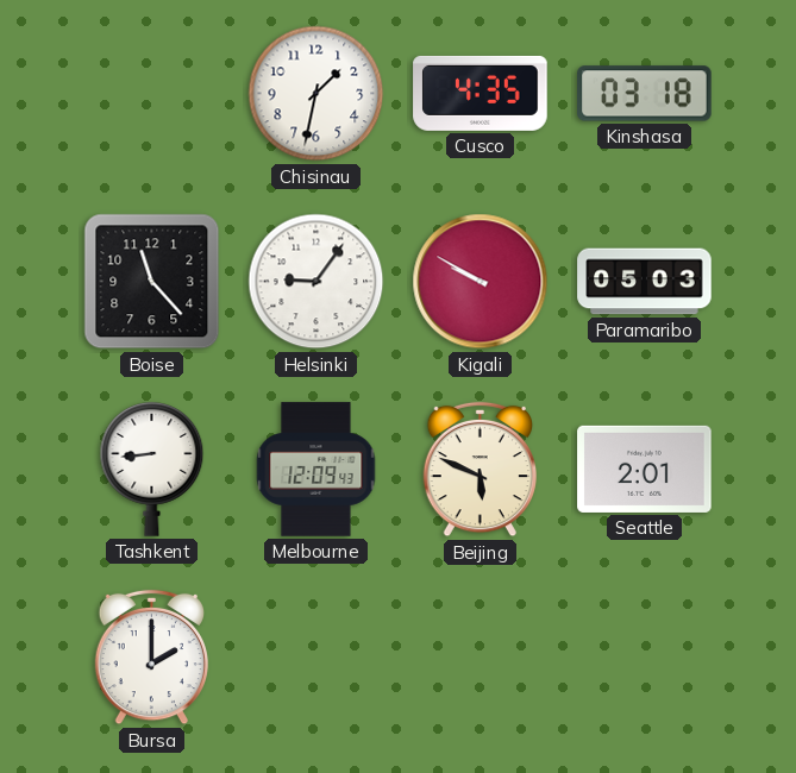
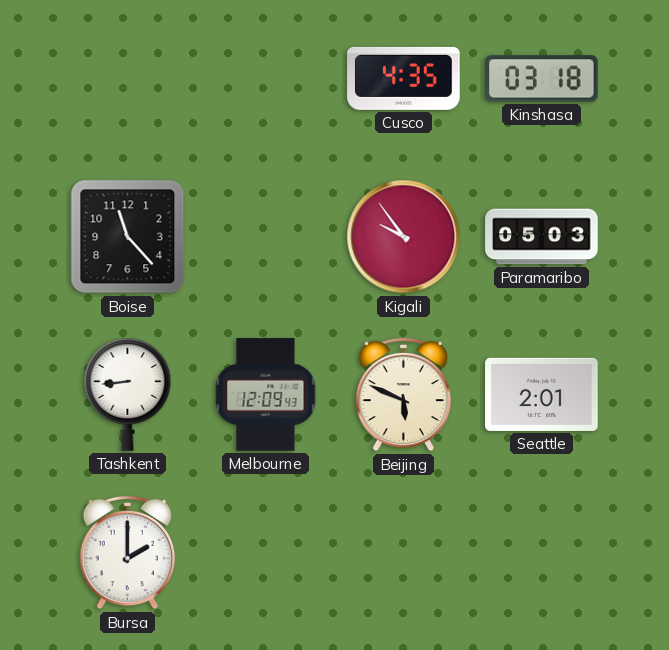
Chisinau: 1:32 -> none
Helsinki: 9:06 -> none
Kigali: 9:50 -> 9:54
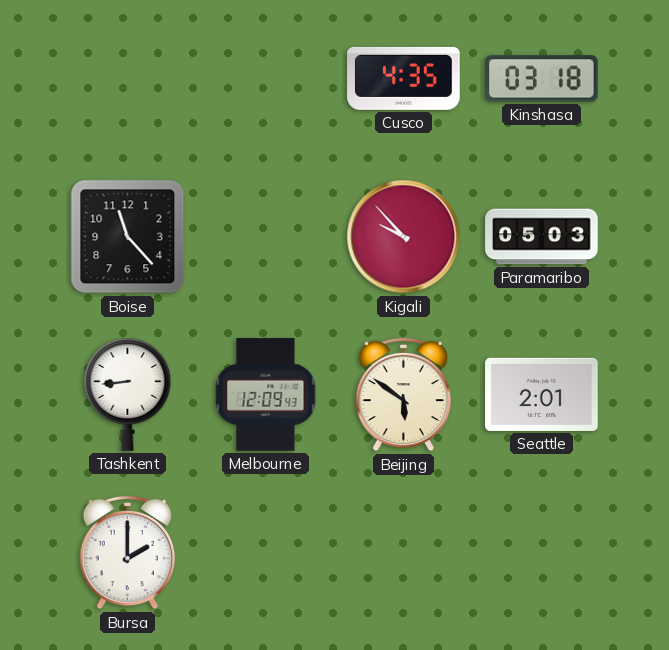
Kigali: 9:54 -> 9:53
Beijing: 5:49 -> 5:51
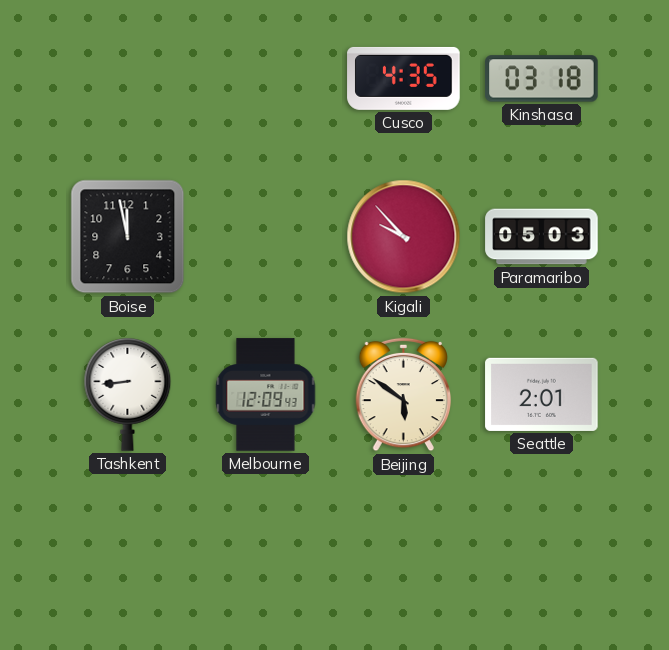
Boise: 11:23 -> 11:58
Bursa: 2:00 -> none
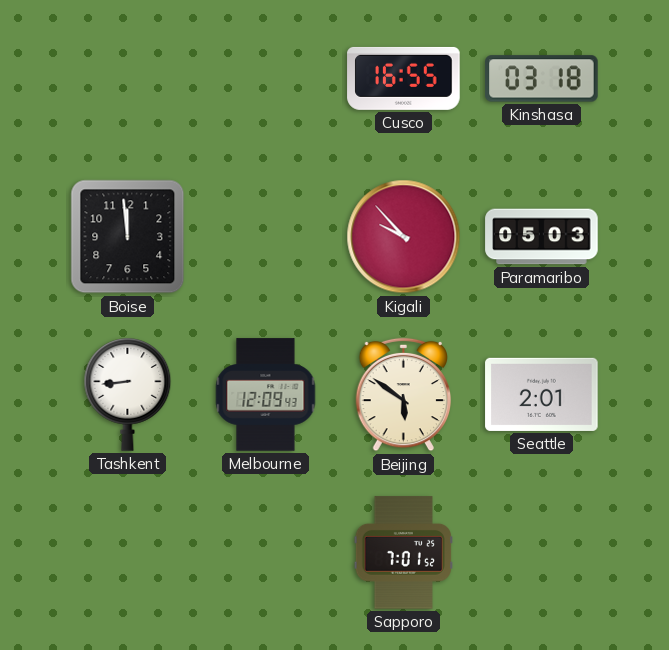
Cusco: 4:35 -> 16:55
Boise: 11:58 -> 11:59
Sapporo: none -> 7:01
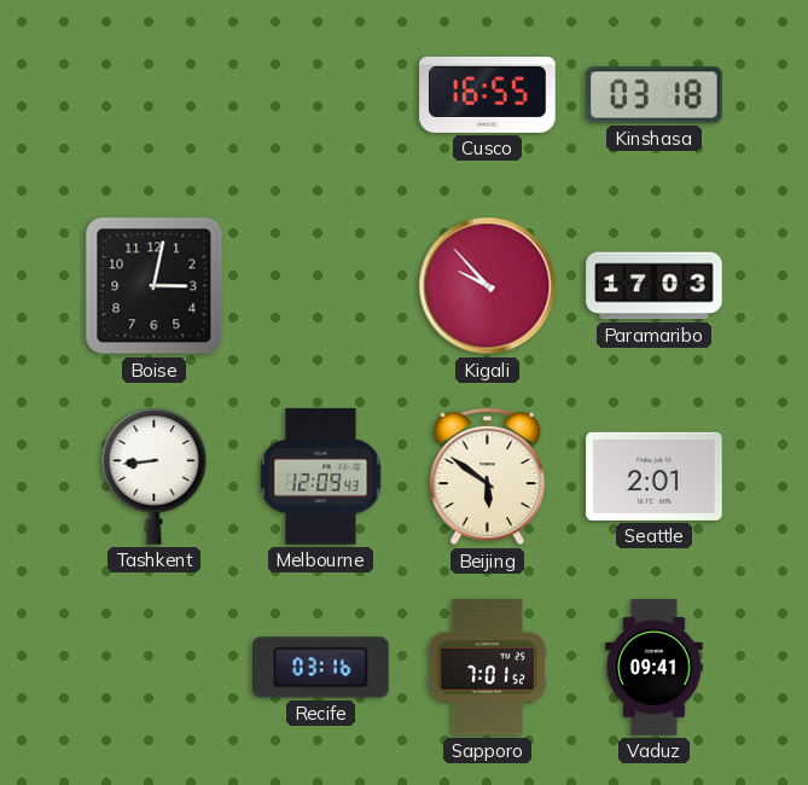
Boise: 11:59 -> 3:02
Paramaribo: 05:03 -> 17:03
Recife: none -> 03:16
Vaduz: none -> 09:41
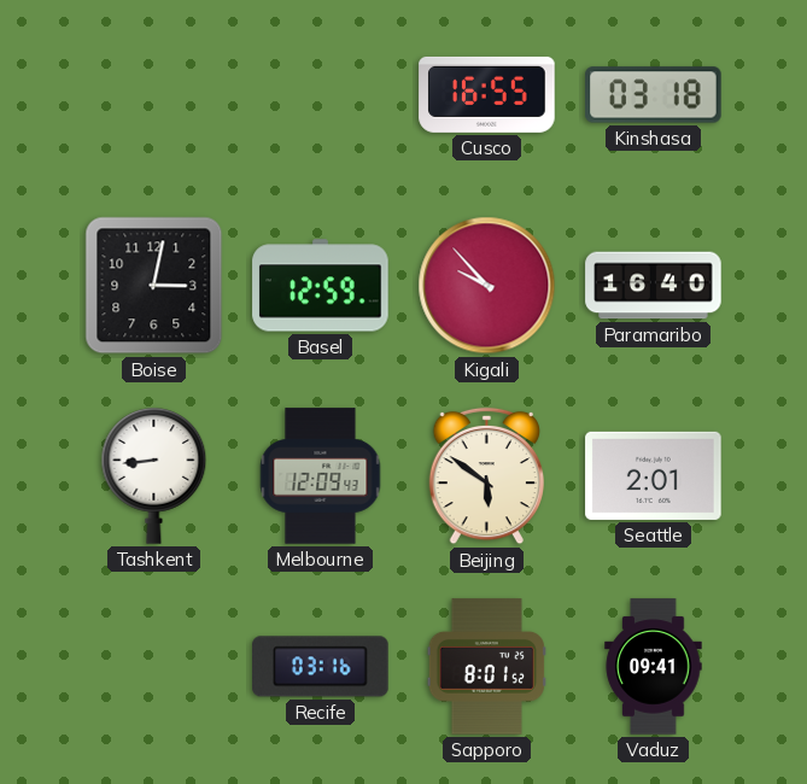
Basel: none -> 12:59
Paramaribo: 17:03 -> 16:40
Sapporo: 7:01 -> 8:01
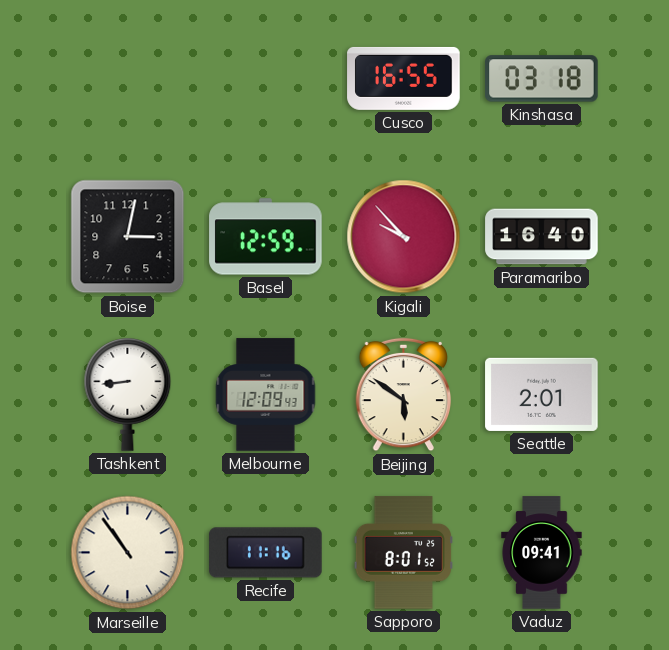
Marseille: none -> 10:54
Recife: 03:16 -> 11:16
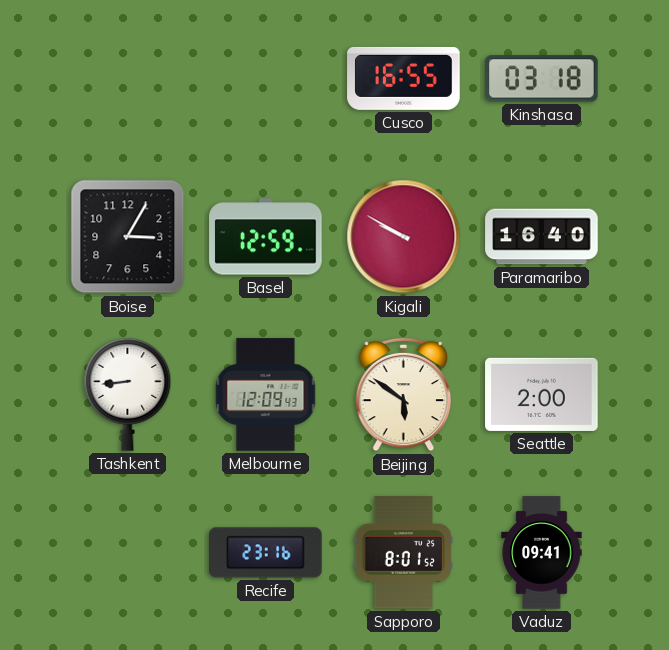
Boise: 3:02 -> 3:05
Kigali: 9:53 -> 9:50
Seattle: 2:01 -> 2:00
Marseille: 10:54 -> none
Recife: 11:16 -> 23:16
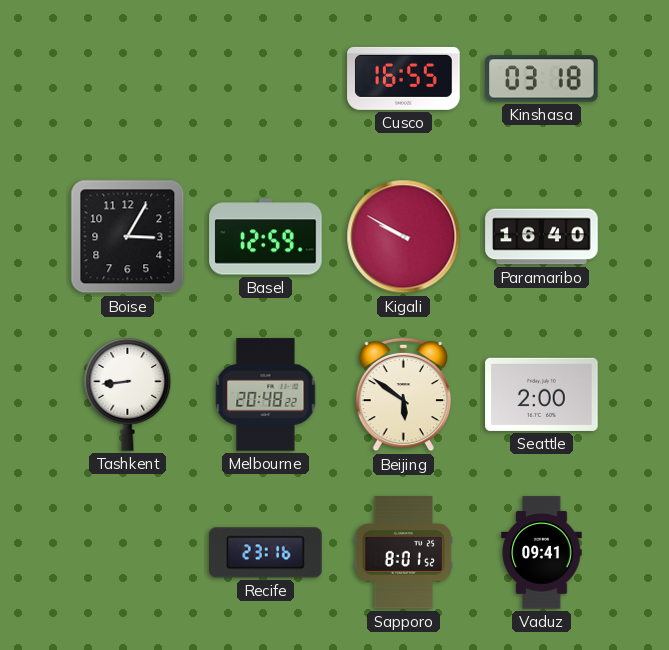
Melbourne: 12:09 -> 20:48
